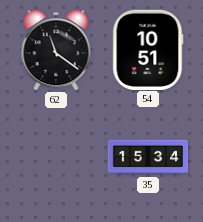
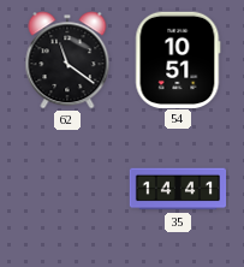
35: 15:34 -> 14:41
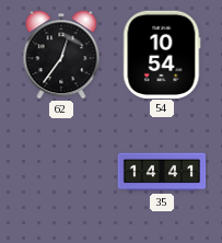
62: 11:21 -> 12:36
54: 10:51 -> 10:54
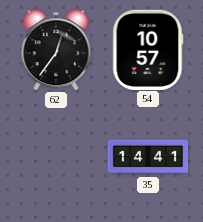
54: 10:54 -> 10:57
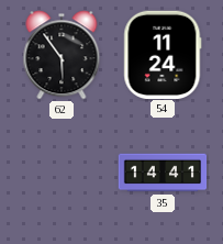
62: 12:36 -> 5:54
54: 10:57 -> 11:24
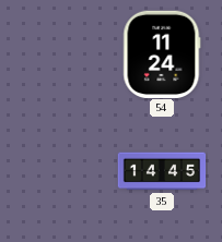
62: 5:54 -> none
35: 14:41 -> 14:45
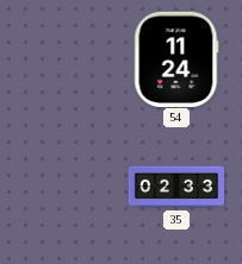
35: 14:45 -> 02:33
